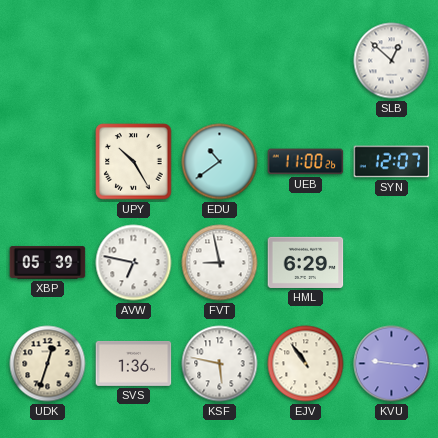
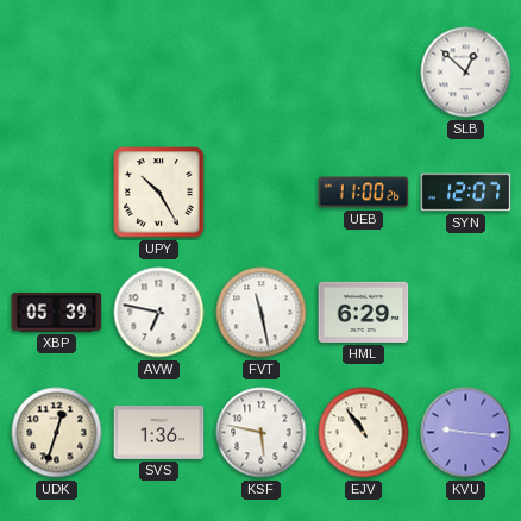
EDU: 10:39 -> none
FVT: 8:58 -> 11:28
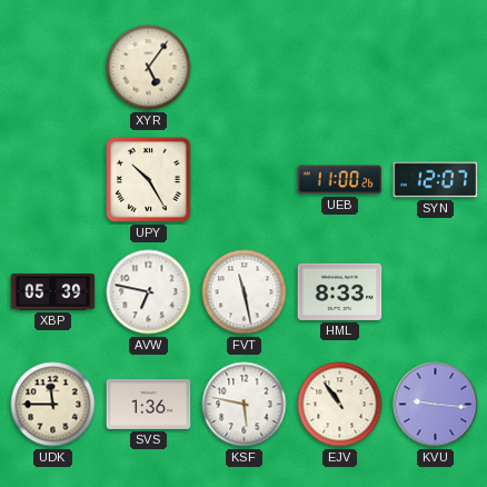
XYR: none -> 5:06
SLB: 12:52 -> none
HML: 6:29 -> 8:33
UDK: 12:33 -> 11:45
